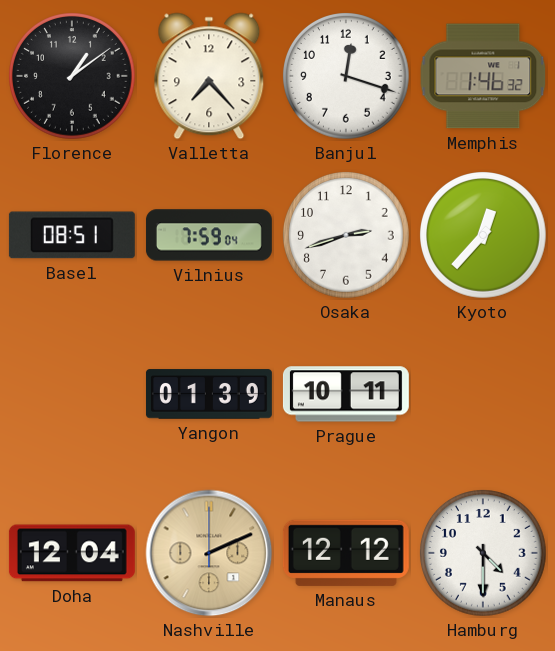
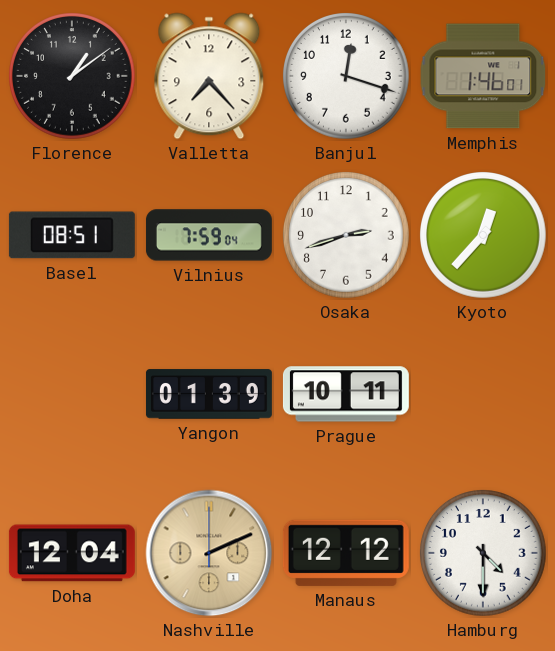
Memphis: 1:46:32 -> 1:46:01
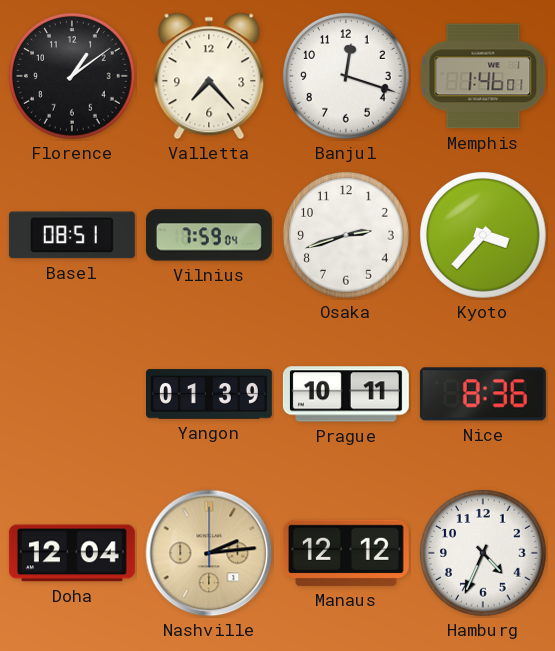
Kyoto: 12:37 -> 3:37
Nice: none -> 8:36
Nashville: 2:11 -> 2:14
Hamburg: 4:30 -> 4:34
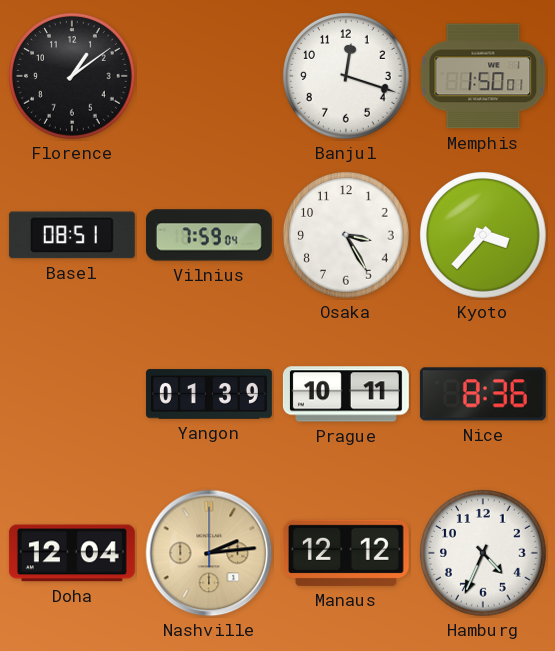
Valletta: 7:23 -> none
Memphis: 1:46 -> 1:50
Osaka: 2:42 -> 3:25
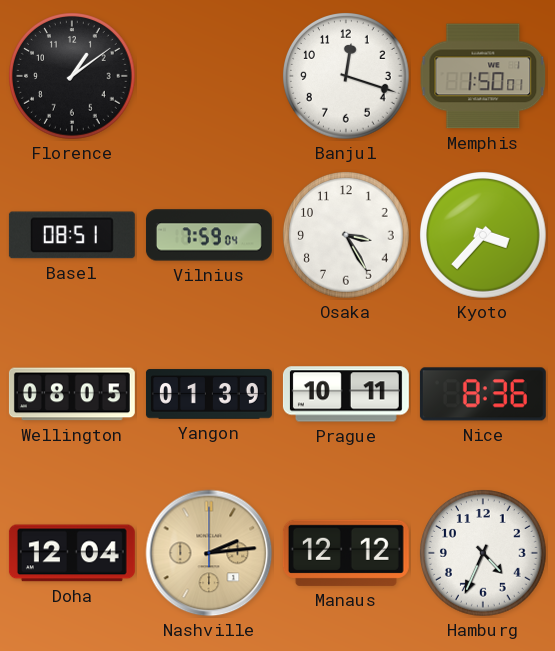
Wellington: none -> 08:05
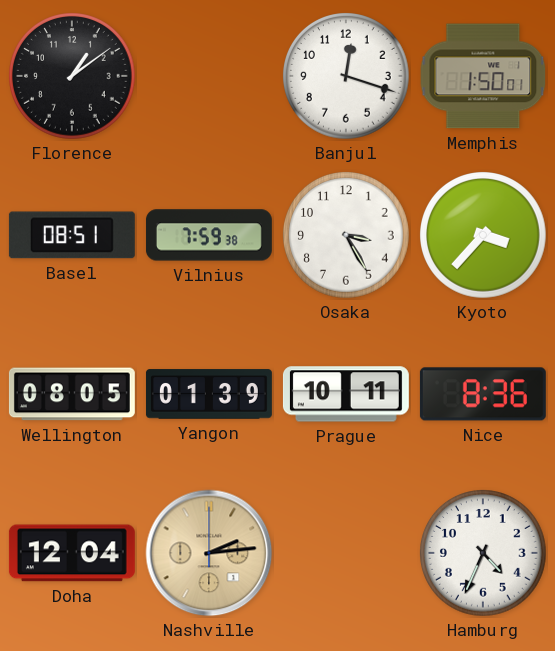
Vilnius: 7:59:04 -> 7:59:38
Manaus: 12:12 -> none
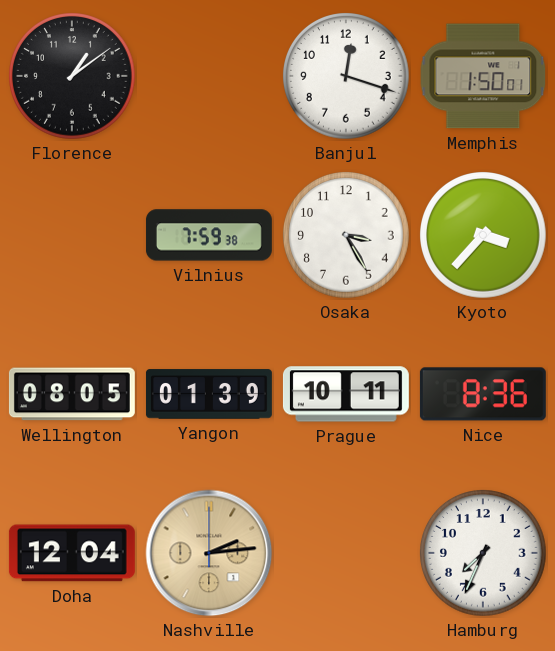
Basel: 08:51 -> none
Hamburg: 4:34 -> 7:34
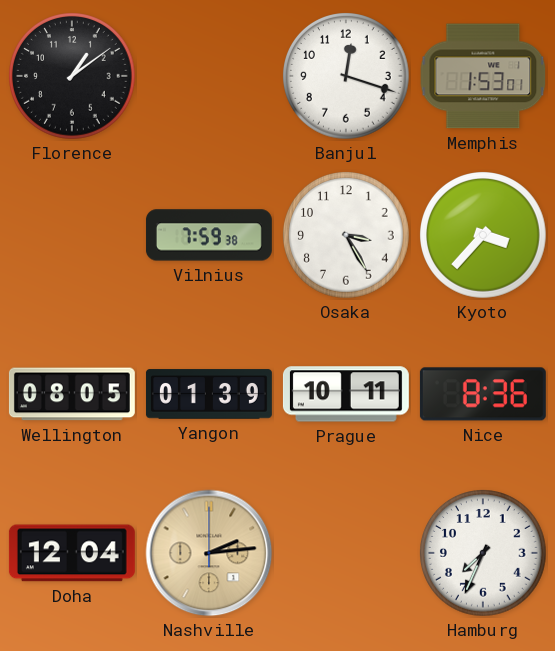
Memphis: 1:50 -> 1:53
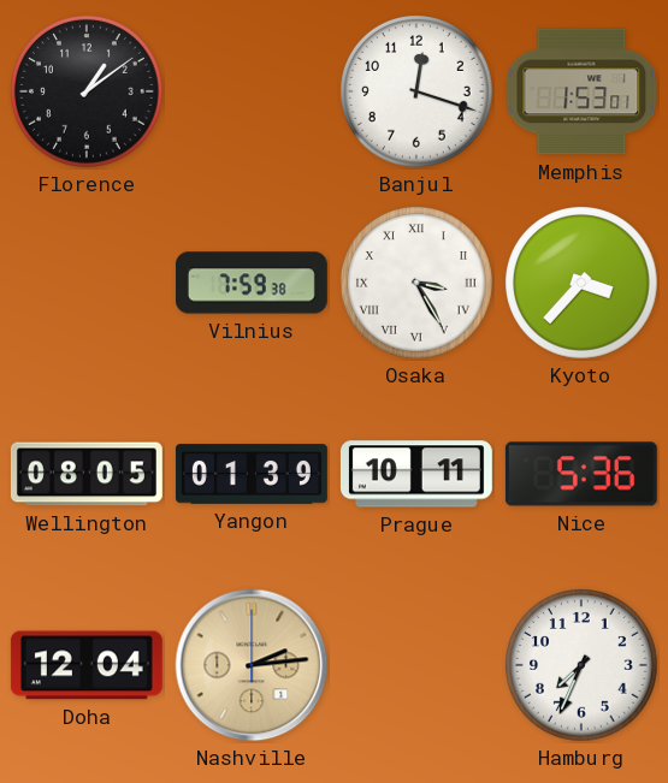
Osaka numerals: Arabic -> Roman
Nice: 8:36 -> 5:36
